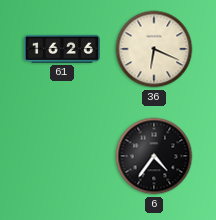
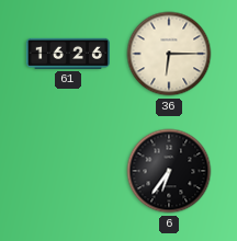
36: 6:19 -> 6:15
6: 4:36 -> 6:36
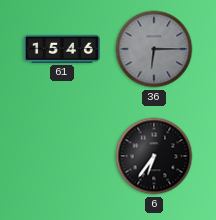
61: 16:26 -> 15:46
36 dial: cream -> grey
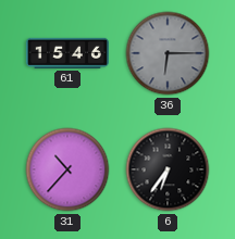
31: none -> 10:37
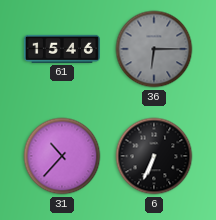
6: 6:36 -> 6:34
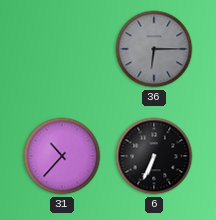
61: 15:46 -> none
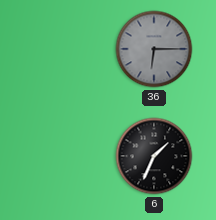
31: 10:37 -> none
6: 6:34 -> 1:34
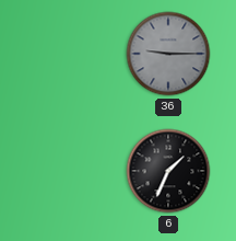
36: 6:15 -> 9:15
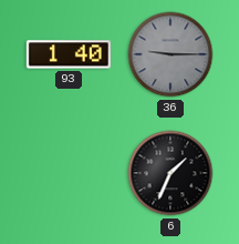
93: none -> 1:40
